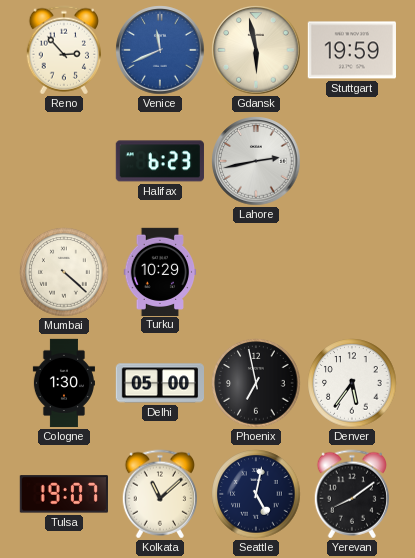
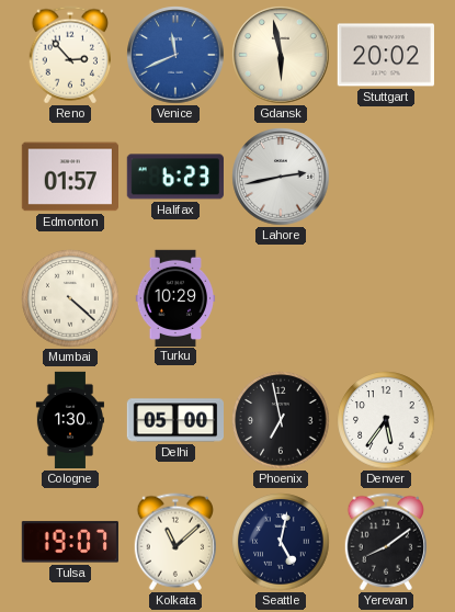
Stuttgart: 19:59 -> 20:02
Edmonton: none -> 01:57
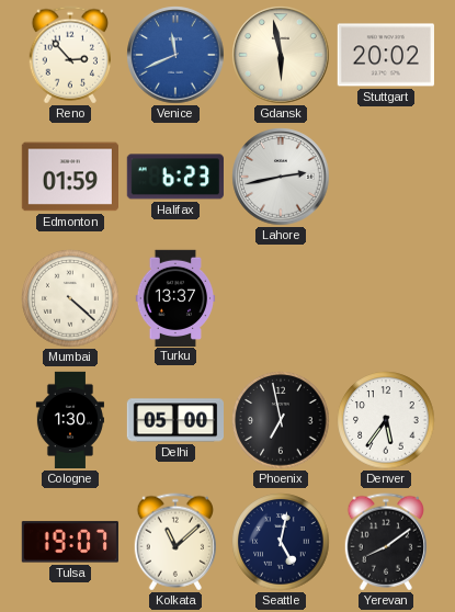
Edmonton: 01:57 -> 01:59
Turku: 10:29 -> 13:37
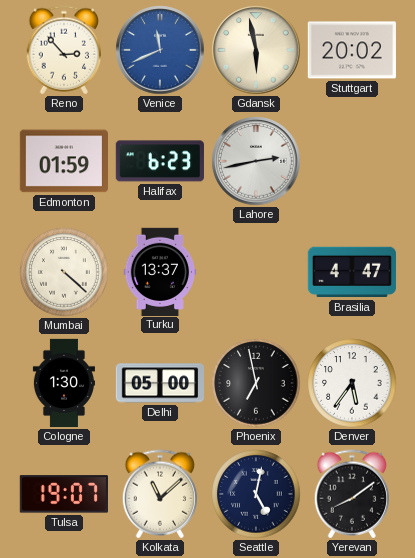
Brasilia: none -> 4:47
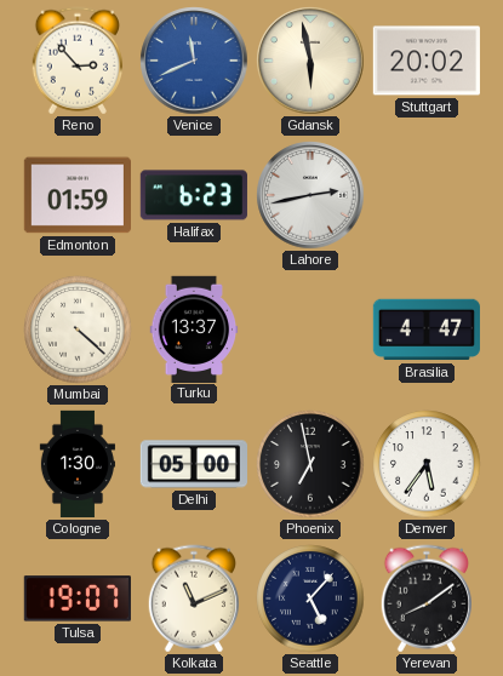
Kolkata: 11:08 -> 11:11
Seattle: 5:02 -> 5:07
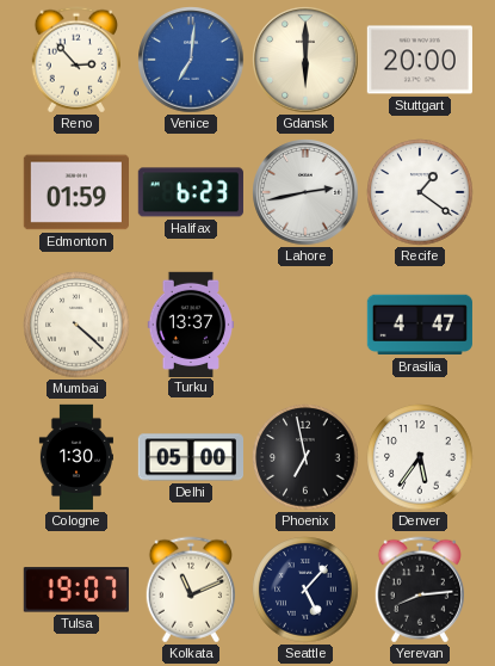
Venice: 11:41 -> 7:01
Gdansk: 5:58 -> 6:00
Stuttgart: 20:02 -> 20:00
Recife: none -> 1:21
Yerevan: 8:09 -> 8:14
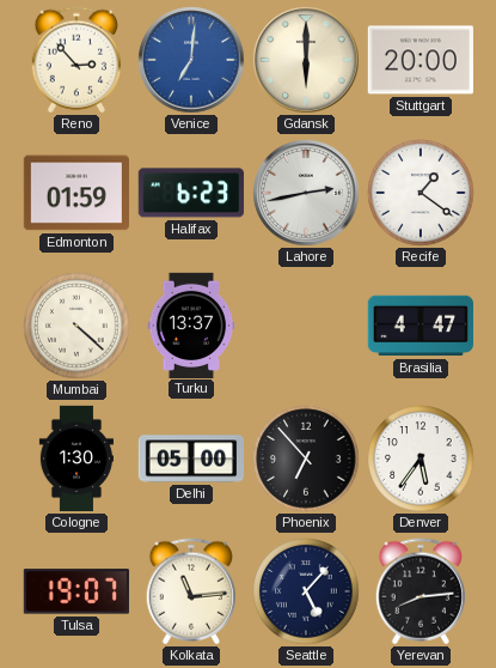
Phoenix: 6:58 -> 6:53
Kolkata: 11:11 -> 11:14
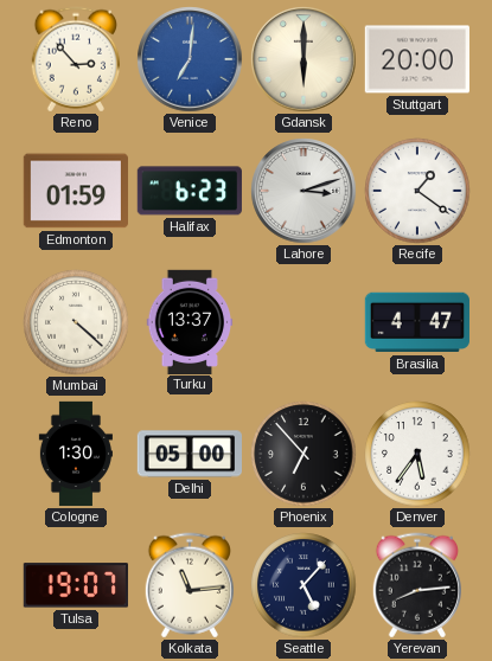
Lahore: 2:43 -> 3:12
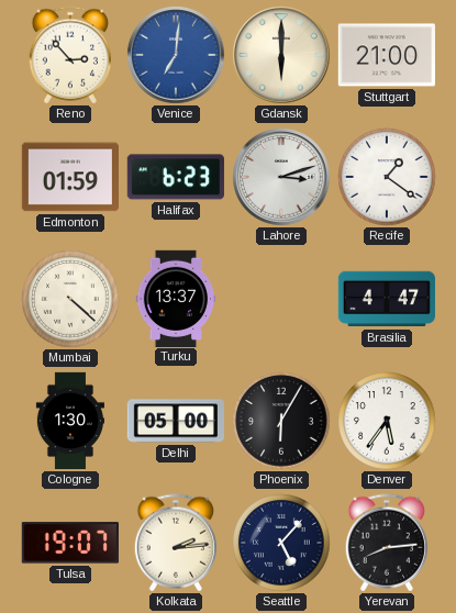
Stuttgart: 20:00 -> 21:00
Phoenix: 6:53 -> 6:05
Kolkata: 11:14 -> 2:14
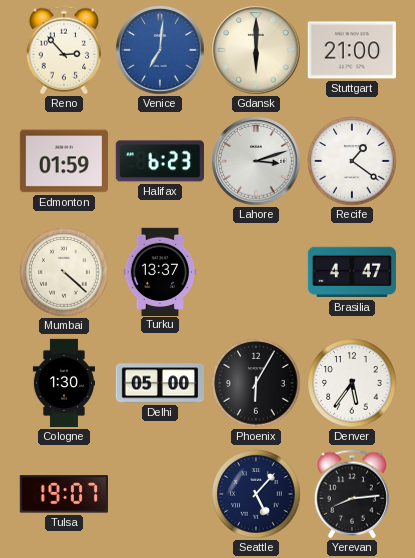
Kolkata: 2:14 -> none
